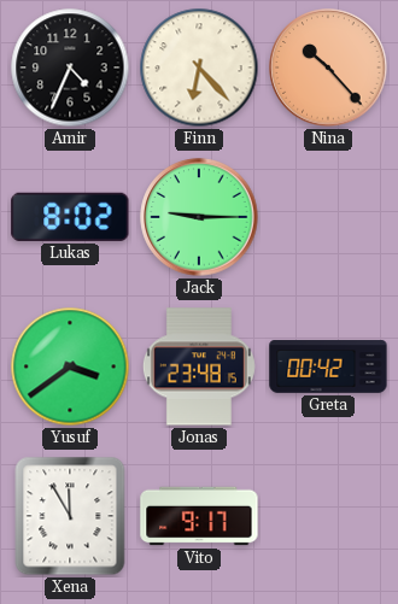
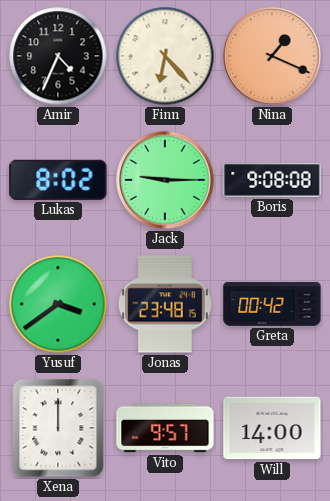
Nina: 10:23 -> 1:19
Boris: none -> 9:08
Xena: 11:55 -> 12:00
Vito: 9:17 -> 9:57
Will: none -> 14:00
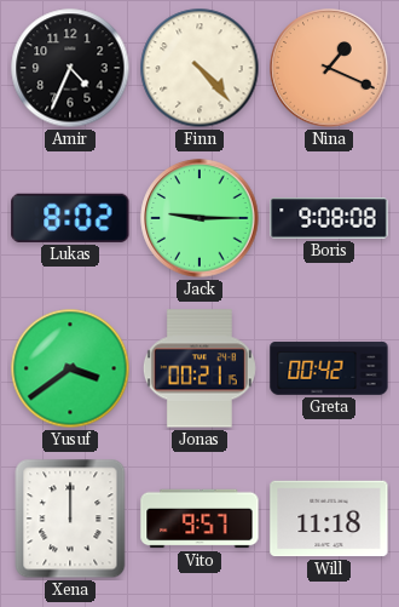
Finn: 6:23 -> 4:23
Jonas: 23:48 -> 00:21
Will: 14:00 -> 11:18
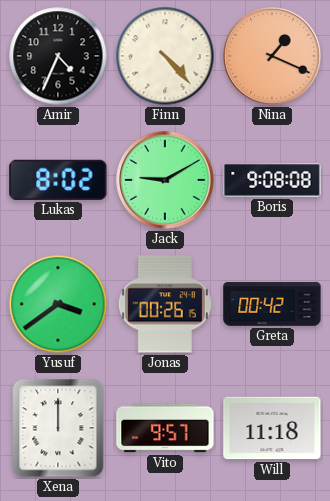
Jack: 9:15 -> 9:10
Jonas: 00:21 -> 00:26
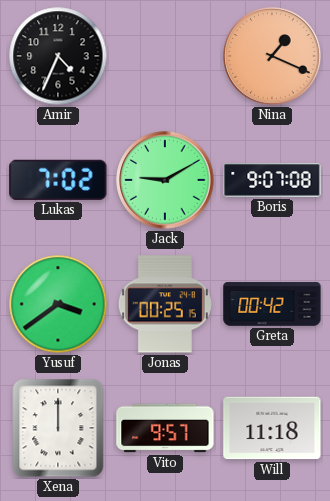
Finn: 4:23 -> none
Lukas: 8:02 -> 7:02
Boris: 9:08 -> 9:07
Jonas: 00:26 -> 00:25
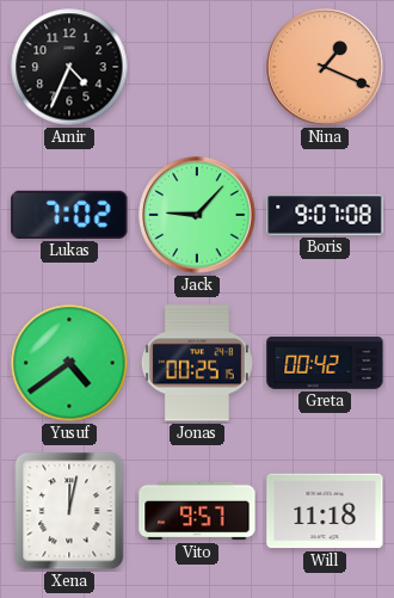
Jack: 9:10 -> 9:07
Yusuf: 3:39 -> 4:39
Xena: 12:00 -> 12:02
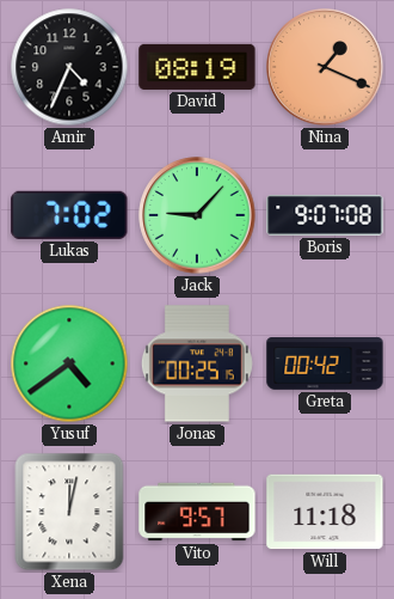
David: none -> 08:19
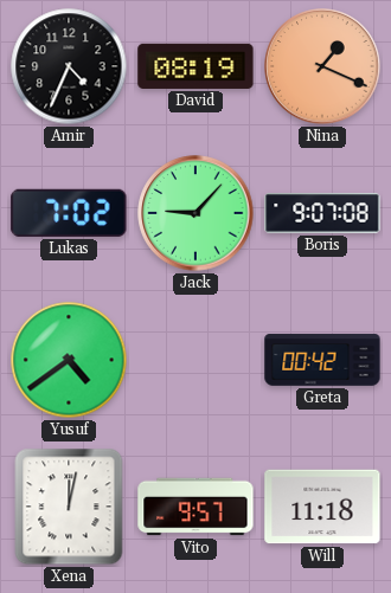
Jonas: 00:25 -> none
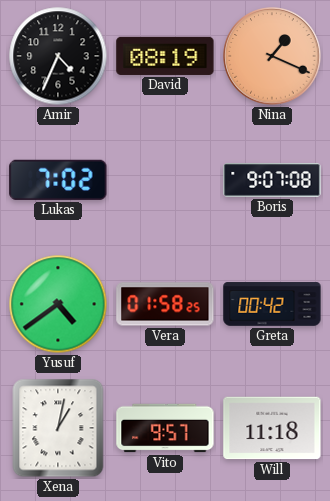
Jack: 9:07 -> none
Vera: none -> 01:58
Xena: 12:02 -> 1:02
